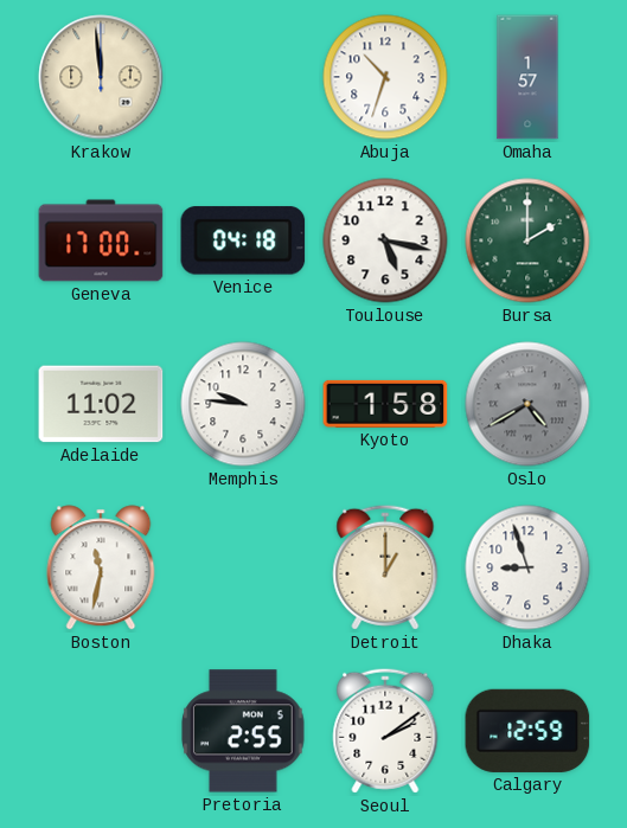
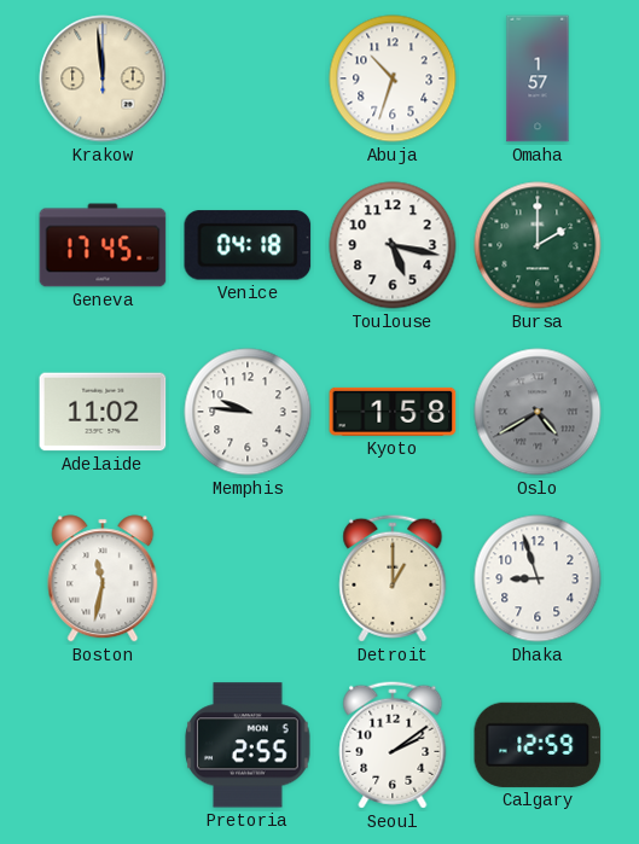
Geneva: 17:00 -> 17:45
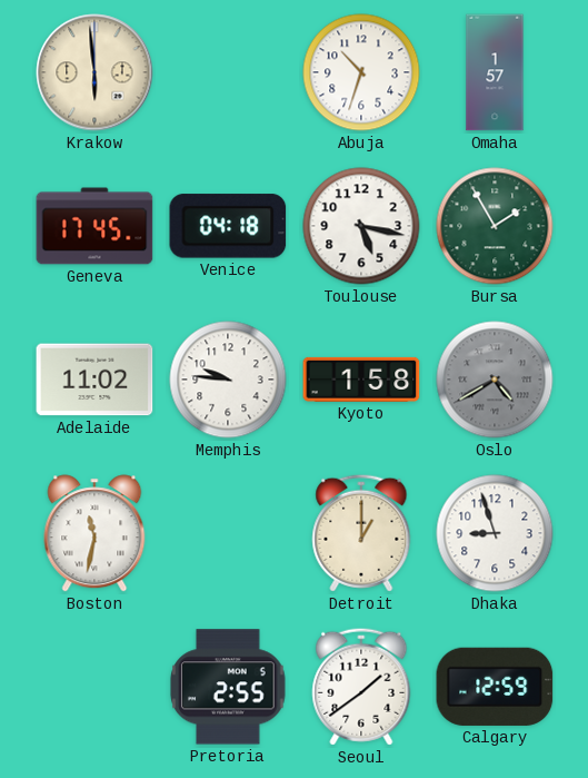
Krakow: 11:59 -> 5:59
Bursa: 2:00 -> 1:55
Seoul: 2:09 -> 1:39
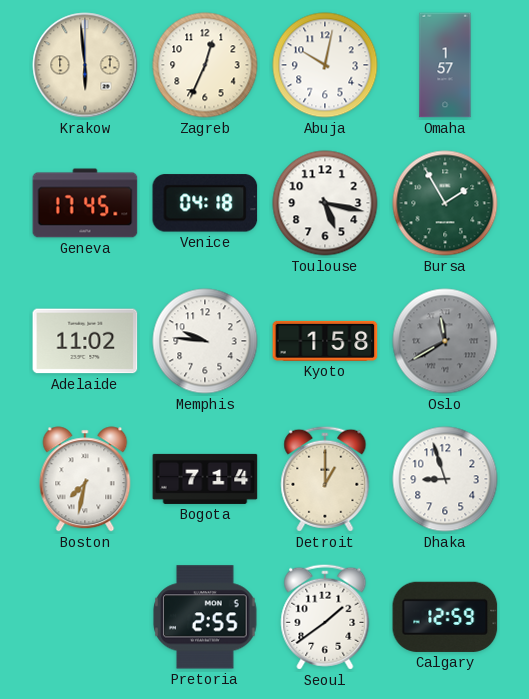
Zagreb: none -> 12:34
Abuja: 10:33 -> 10:02
Oslo: 4:40 -> 11:40
Boston: 11:32 -> 7:32
Bogota: none -> 7:14
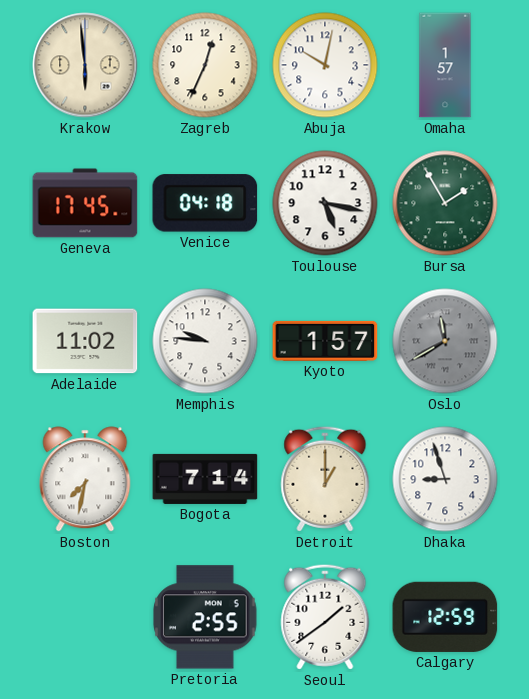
Kyoto: 1:58 -> 1:57
